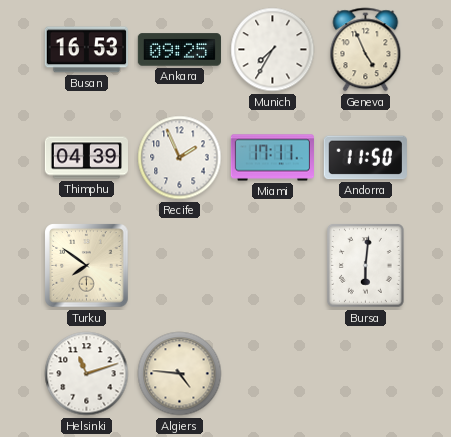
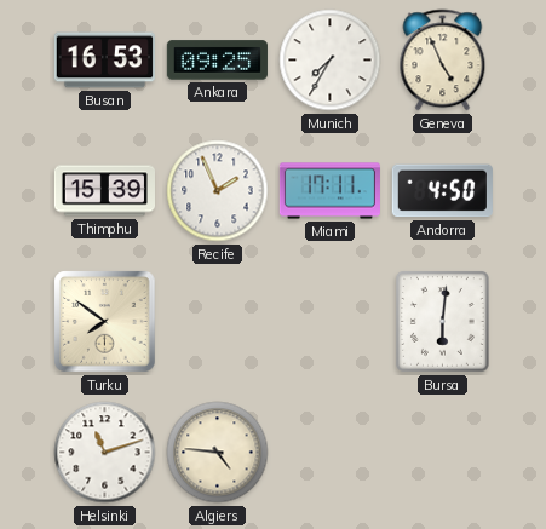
Thimphu: 04:39 -> 15:39
Andorra: 11:50 -> 4:50
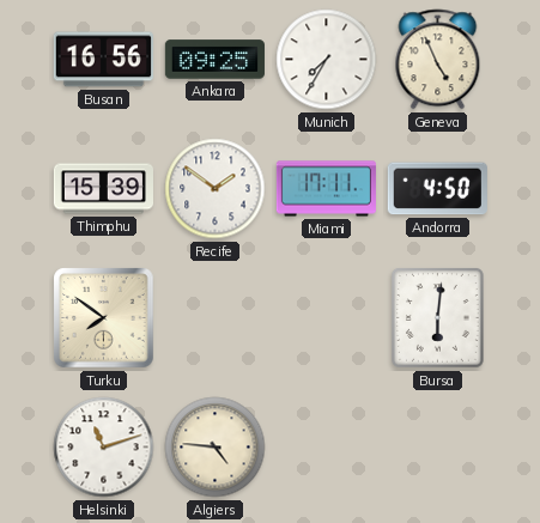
Busan: 16:53 -> 16:56
Recife: 1:56 -> 1:51
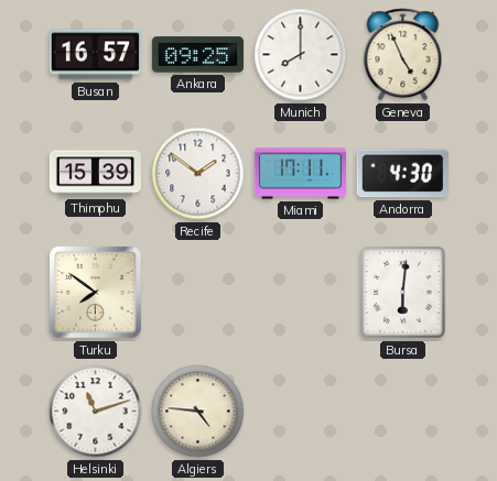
Busan: 16:56 -> 16:57
Munich: 7:35 -> 8:00
Andorra: 4:50 -> 4:30
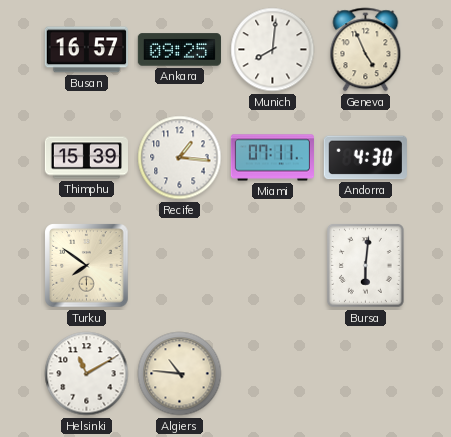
Munich: 8:00 -> 8:01
Recife: 1:51 -> 1:16
Miami: 17:11 -> 07:11
Helsinki: 11:12 -> 11:10
Algiers: 4:46 -> 10:46
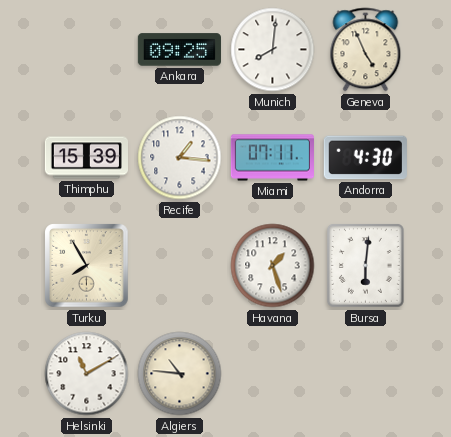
Busan: 16:57 -> none
Turku: 7:51 -> 7:55
Havana: none -> 1:27
